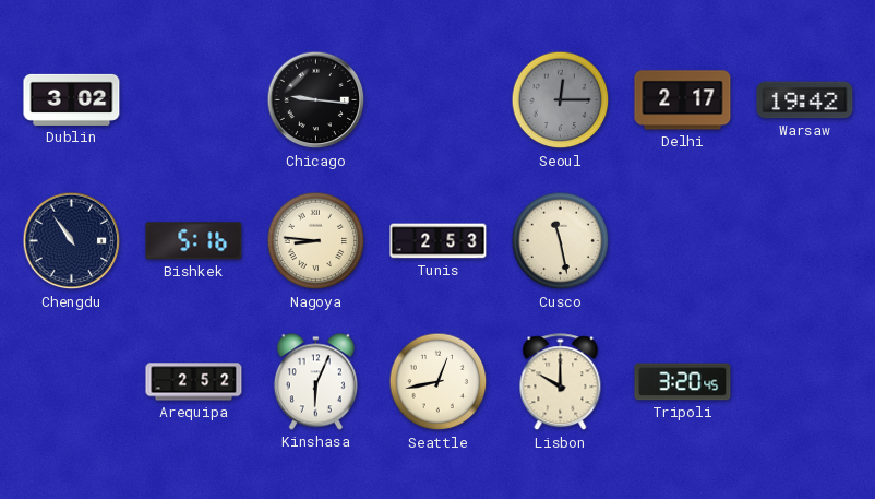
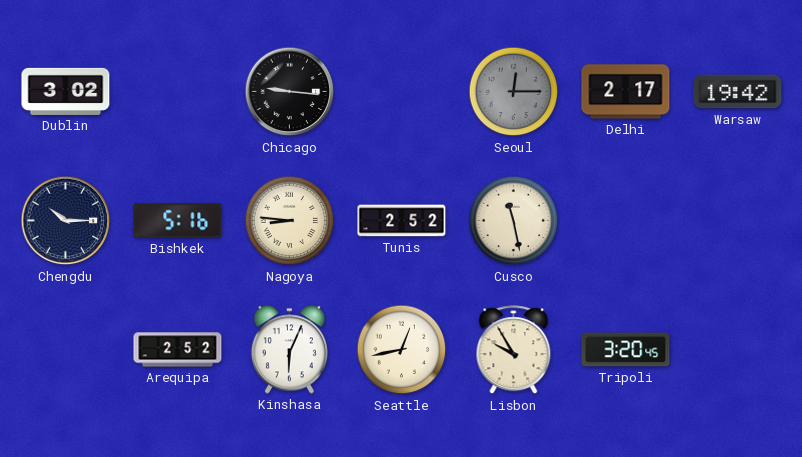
Chengdu: 10:54 -> 10:15
Tunis: 2:53 -> 2:52
Lisbon: 10:00 -> 9:55
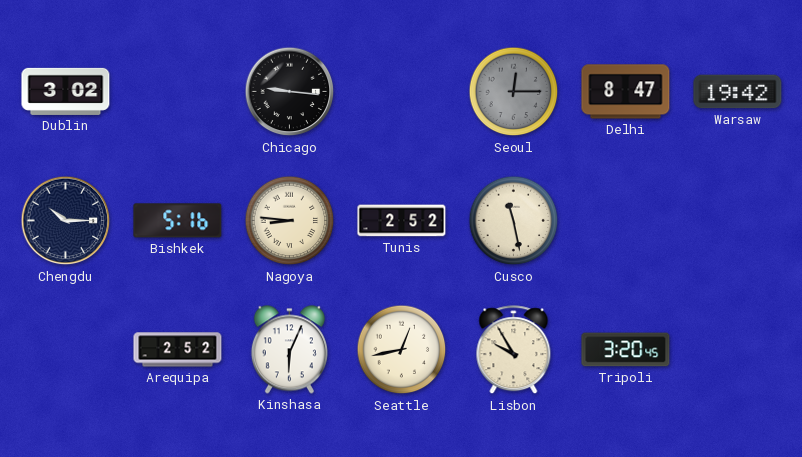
Delhi: 2:17 -> 8:47
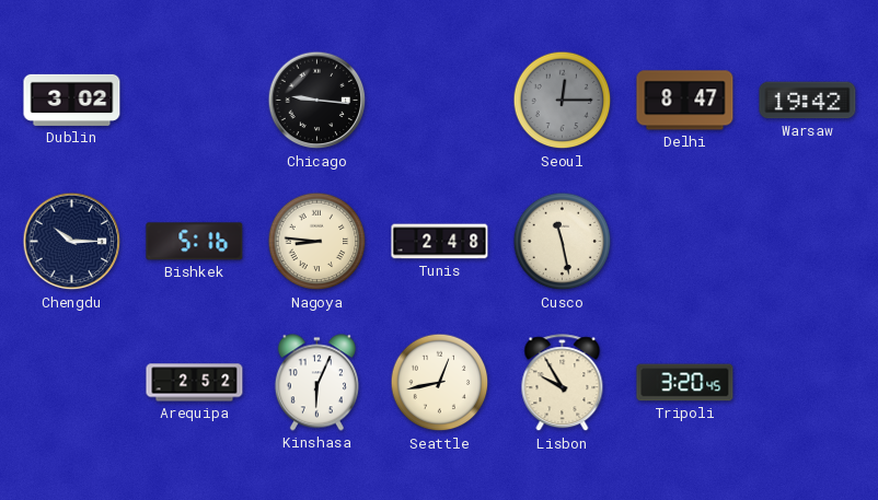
Tunis: 2:52 -> 2:48
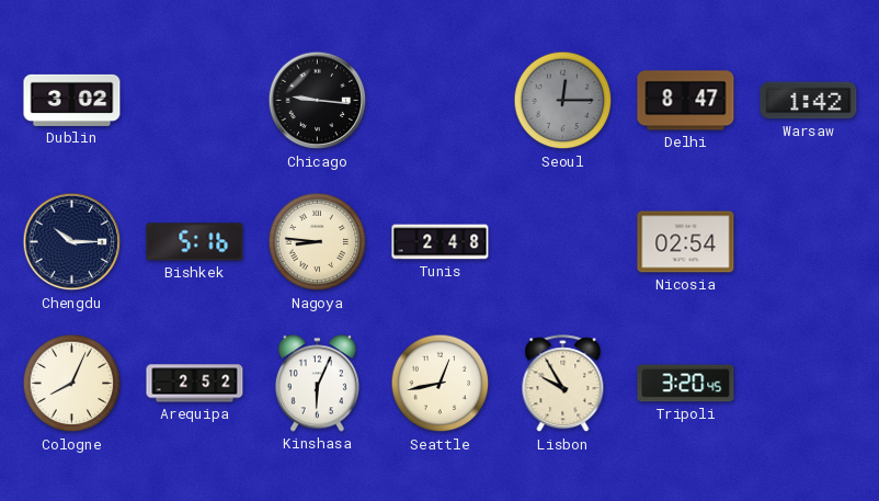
Warsaw: 19:42 -> 1:42
Cusco: 11:28 -> none
Nicosia: none -> 02:54
Cologne: none -> 8:04
